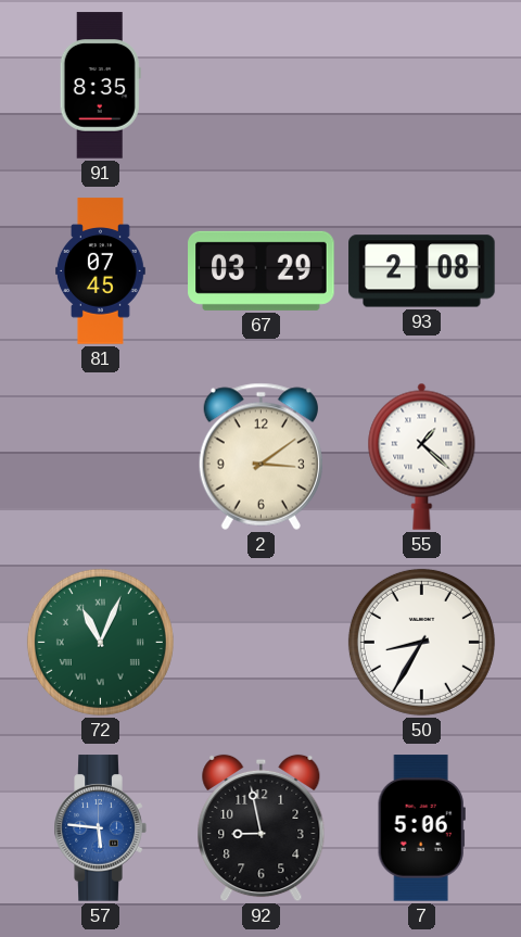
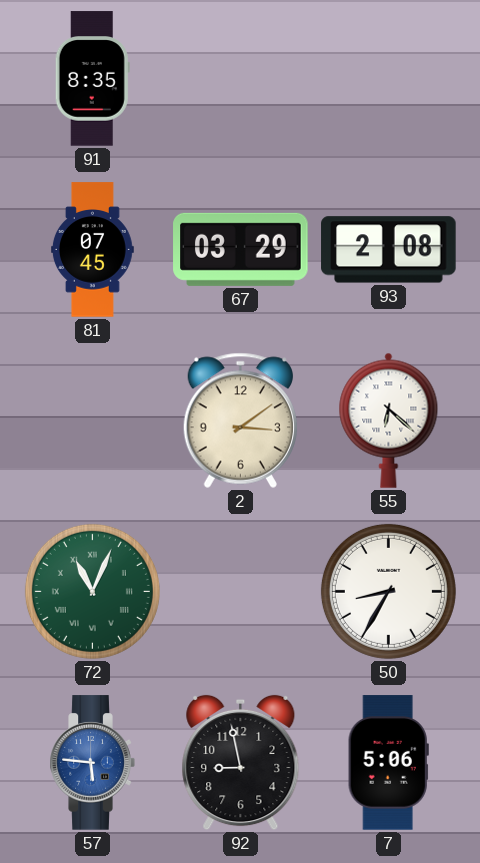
55: 1:22 -> 6:22
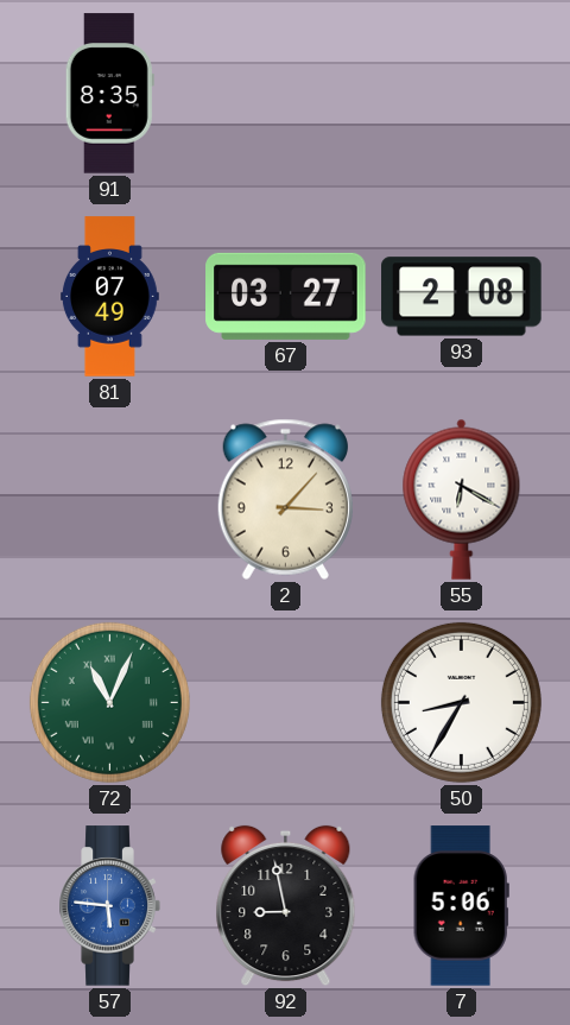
81: 07:45 -> 07:49
67: 03:29 -> 03:27
2: 3:09 -> 3:07
55: 6:22 -> 6:20
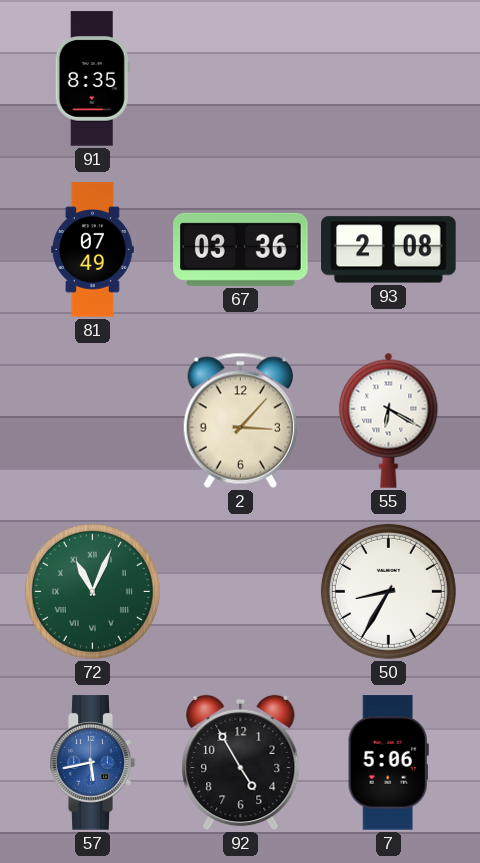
67: 03:27 -> 03:36
57: 5:46 -> 5:43
92: 8:58 -> 4:55
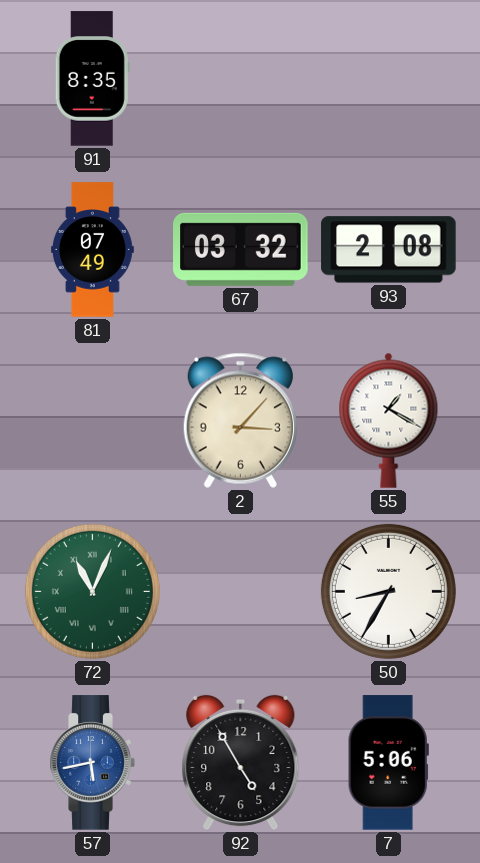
67: 03:36 -> 03:32
55: 6:20 -> 1:20
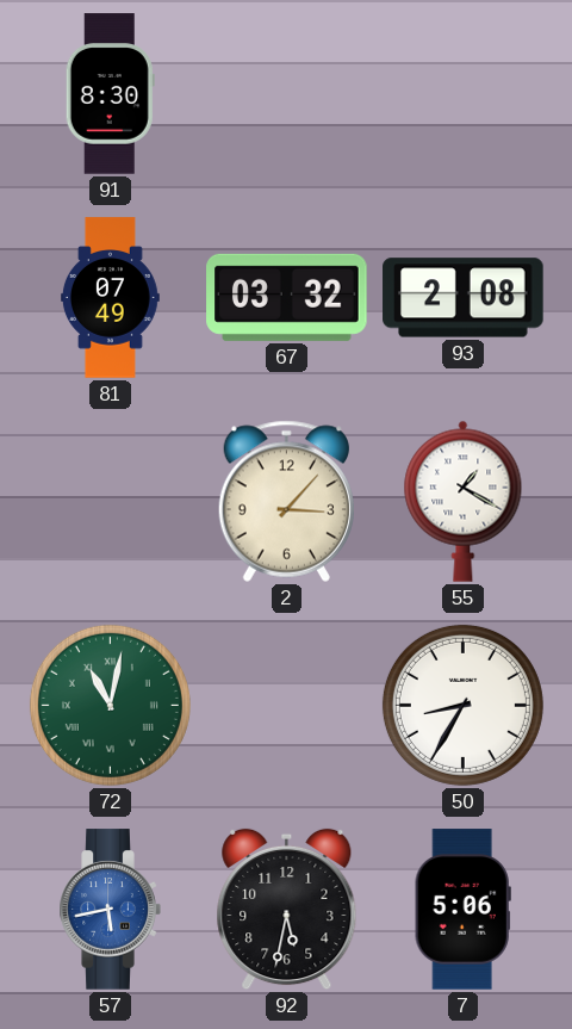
91: 8:35 -> 8:30
72: 11:04 -> 11:02
92: 4:55 -> 5:32
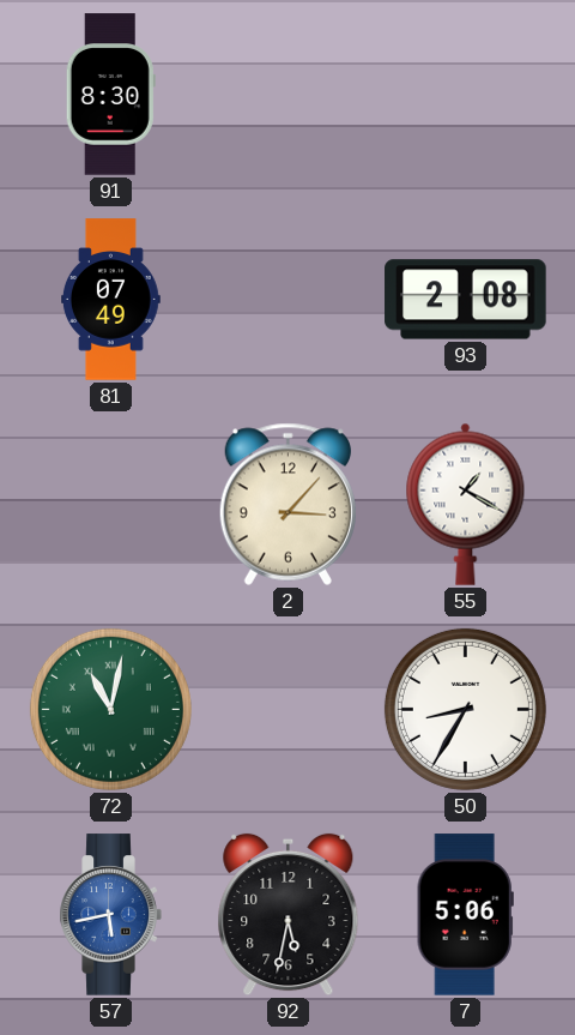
67: 03:32 -> none
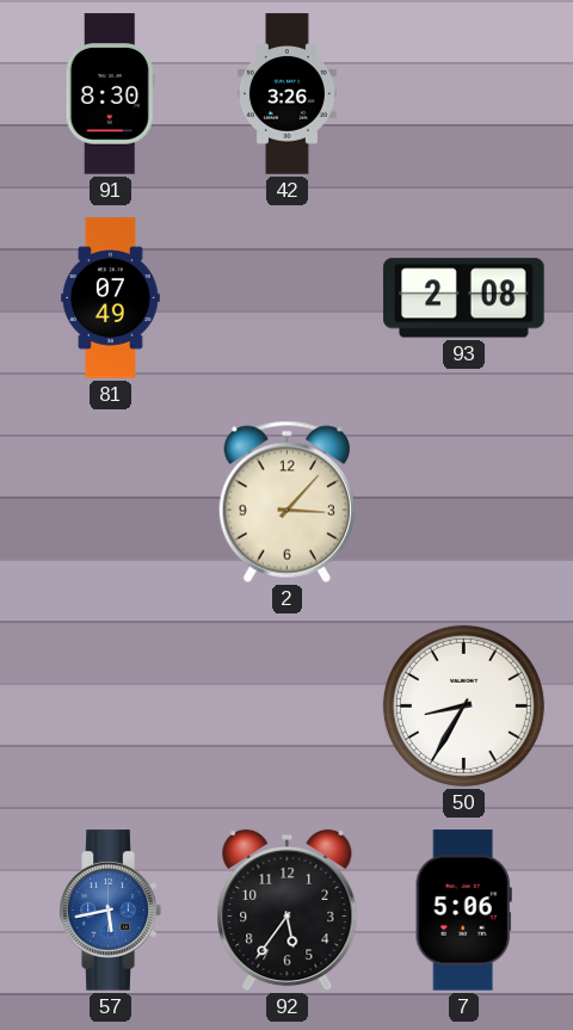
42: none -> 3:26
55: 1:20 -> none
72: 11:02 -> none
92: 5:32 -> 5:36
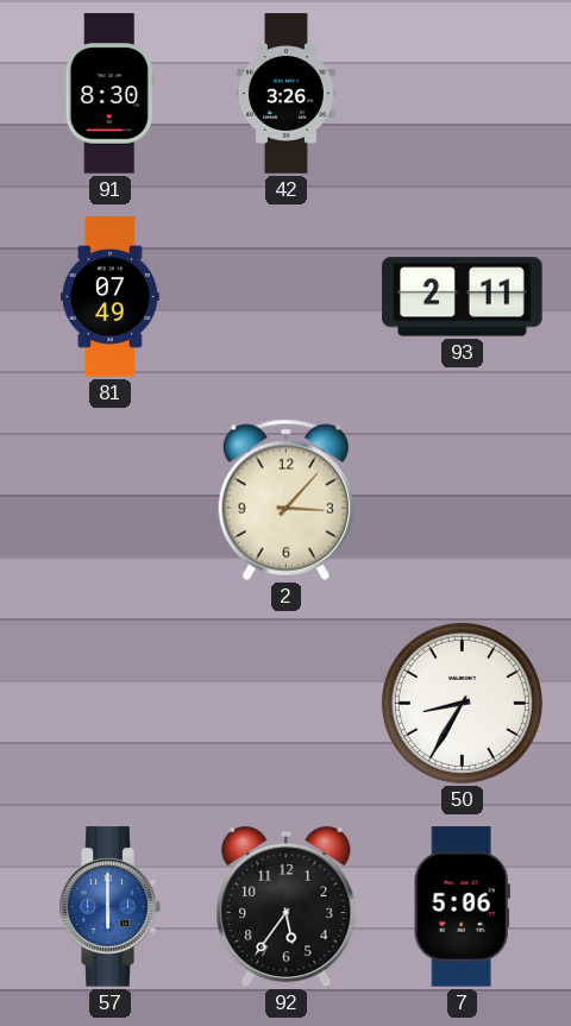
93: 2:08 -> 2:11
57: 5:43 -> 6:00
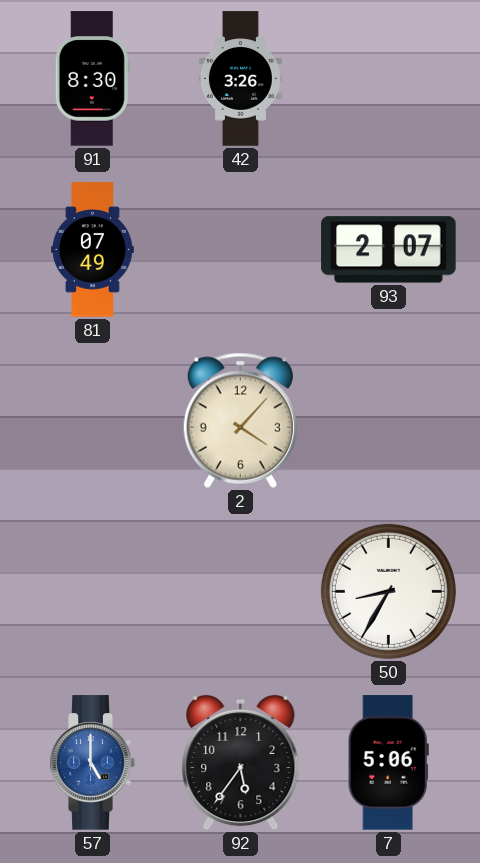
93: 2:11 -> 2:07
2: 3:07 -> 4:07
57: 6:00 -> 5:00
